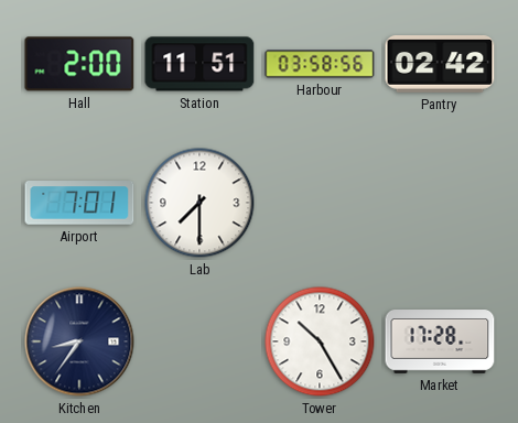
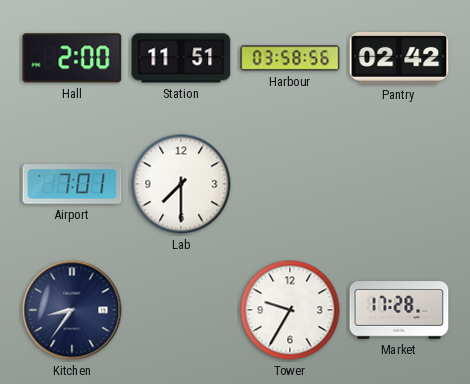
Tower: 10:25 -> 9:35
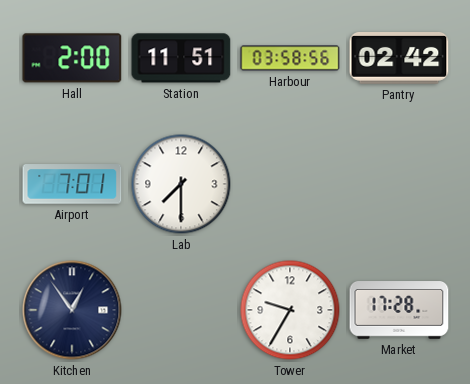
Kitchen: 8:36 -> 12:54
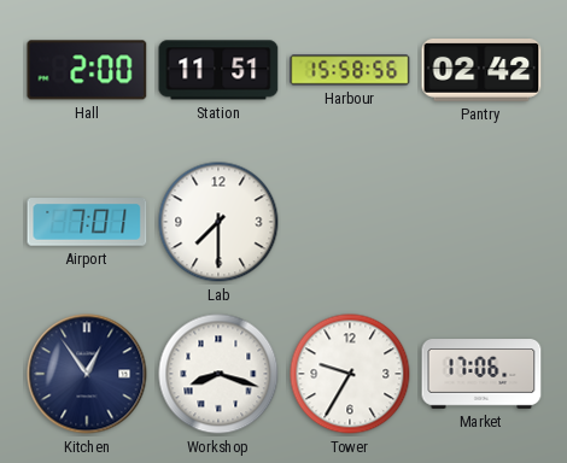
Harbour: 03:58 -> 15:58
Workshop: none -> 8:18
Market: 17:28 -> 17:06
